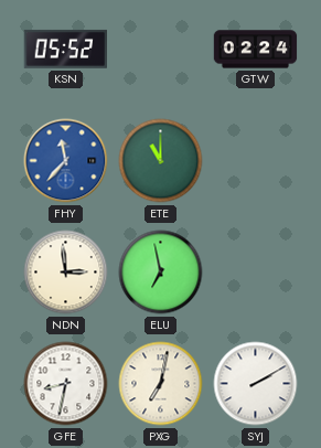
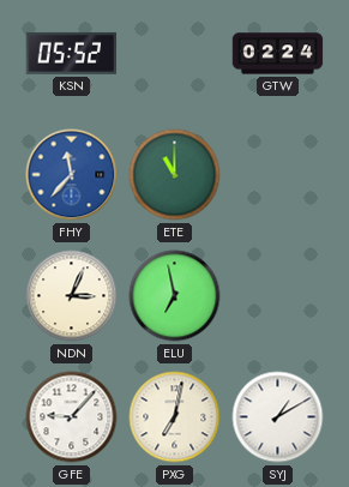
NDN: 2:59 -> 3:04
GFE: 8:32 -> 9:07
SYJ: 2:10 -> 1:10
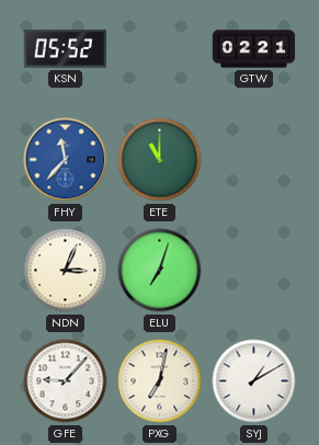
GTW: 02:24 -> 02:21
ELU: 6:58 -> 7:03
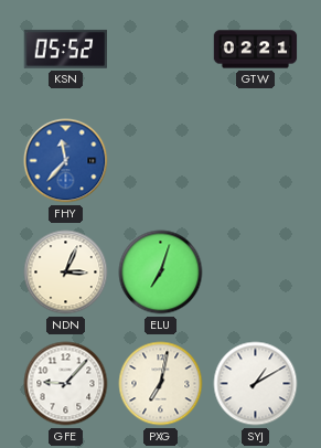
ETE: 11:00 -> none
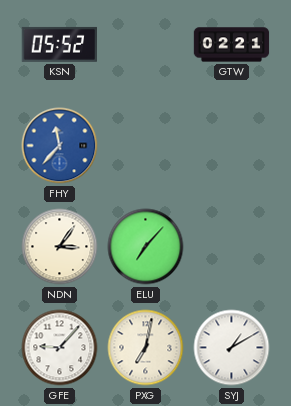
NDN: 3:04 -> 3:06
ELU: 7:03 -> 7:07
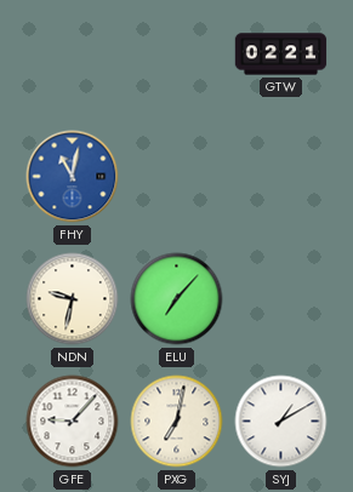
KSN: 05:52 -> none
FHY: 11:37 -> 11:02
NDN: 3:06 -> 9:32
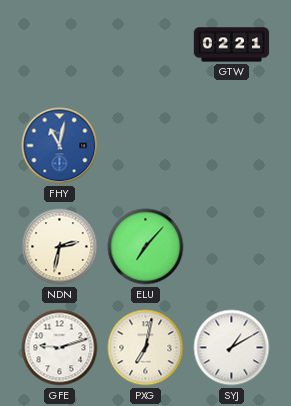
NDN: 9:32 -> 2:32
GFE: 9:07 -> 9:12
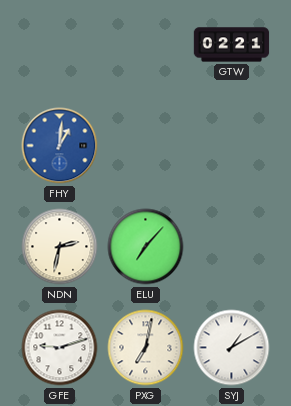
FHY: 11:02 -> 1:01
